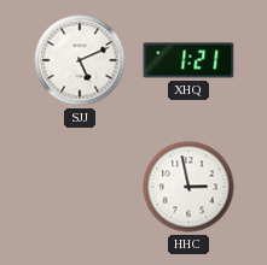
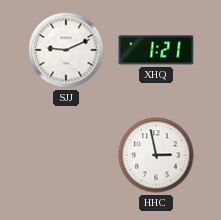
SJJ: 5:11 -> 9:11
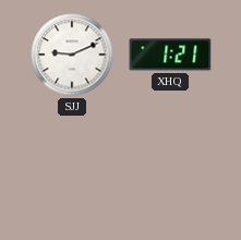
HHC: 2:58 -> none
